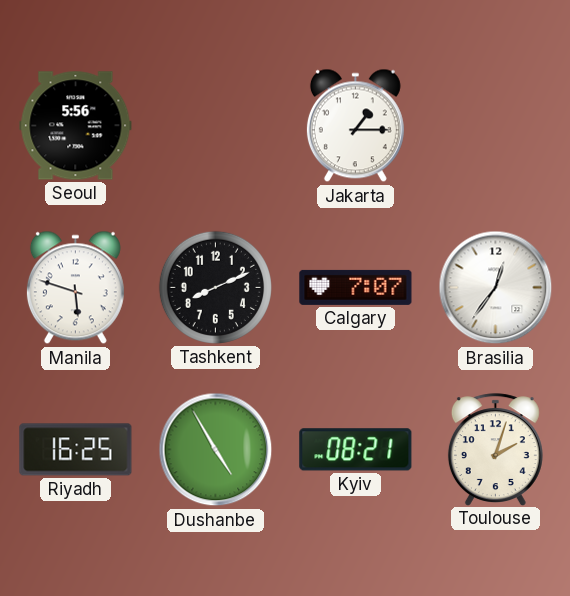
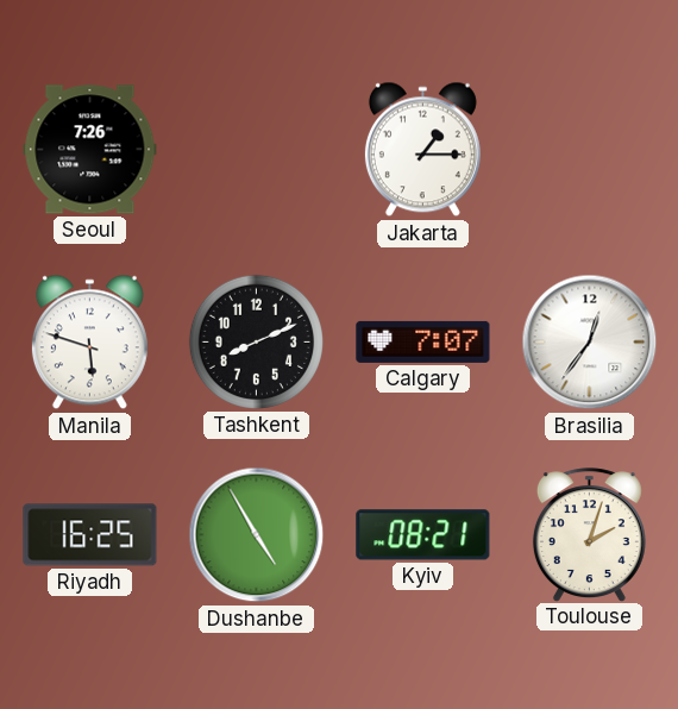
Seoul: 5:56 -> 7:26
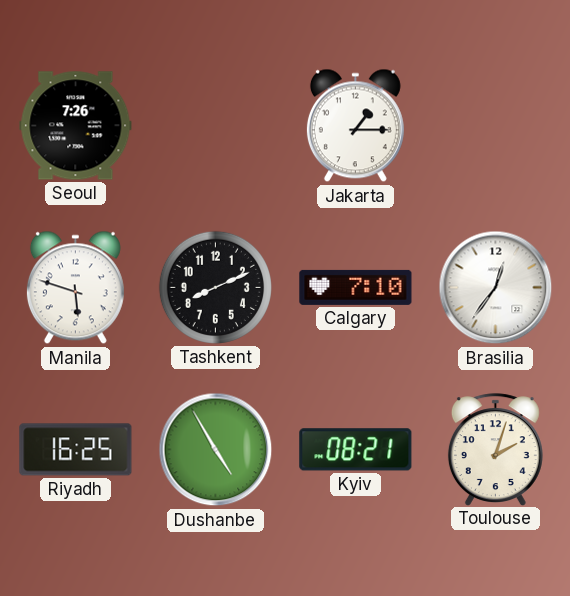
Calgary: 7:07 -> 7:10
